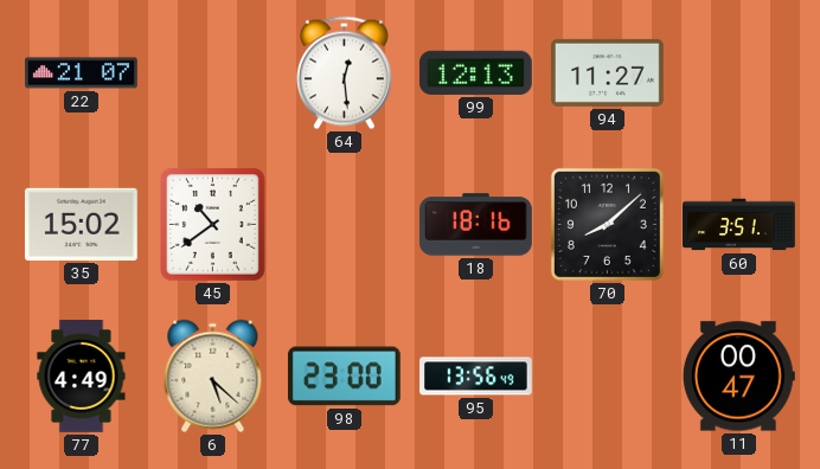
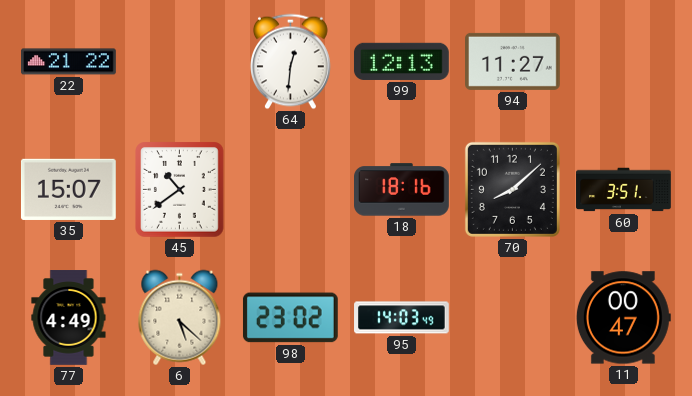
22: 21:07 -> 21:22
64: 12:29 -> 12:31
35: 15:02 -> 15:07
98: 23:00 -> 23:02
95: 13:56 -> 14:03
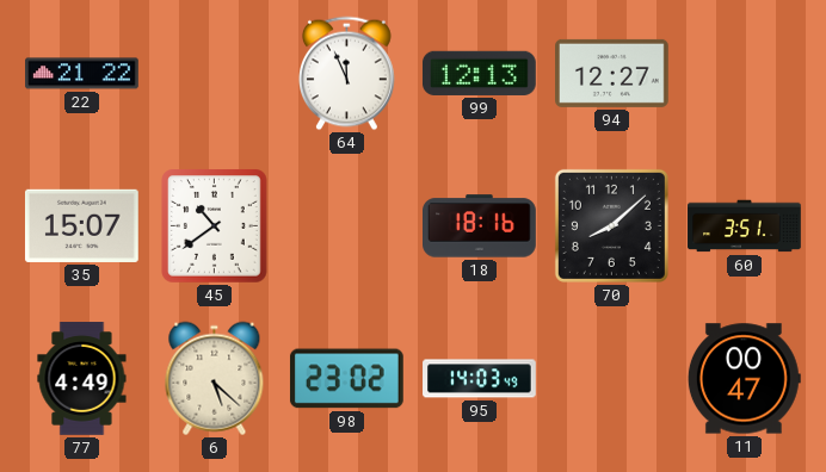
64: 12:31 -> 11:56
94: 11:27 -> 12:27
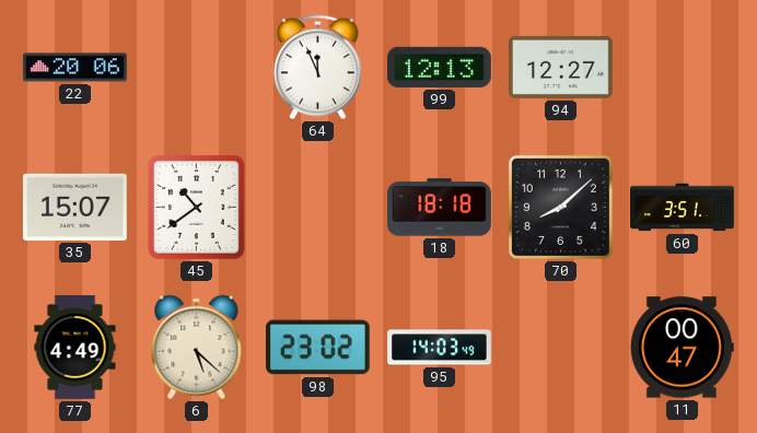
22: 21:22 -> 20:06
18: 18:16 -> 18:18
